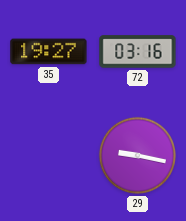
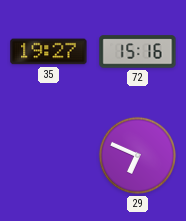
72: 03:16 -> 15:16
29: 9:17 -> 6:49
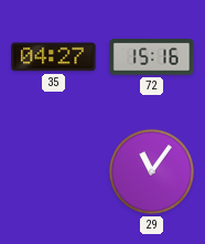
35: 19:27 -> 04:27
29: 6:49 -> 11:06
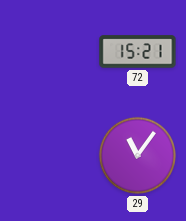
35: 04:27 -> none
72: 15:16 -> 15:21
